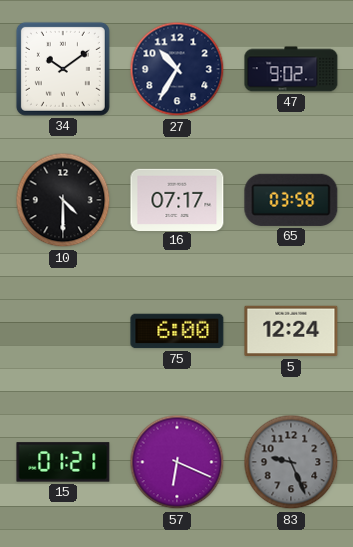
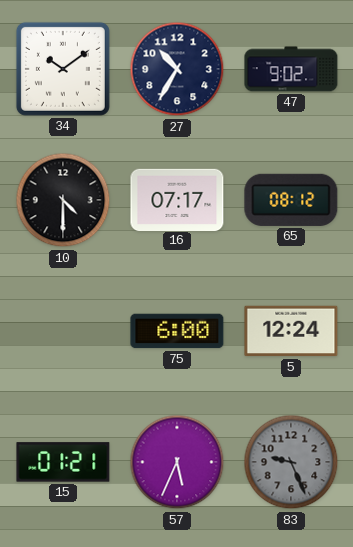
65: 03:58 -> 08:12
57: 6:19 -> 5:34
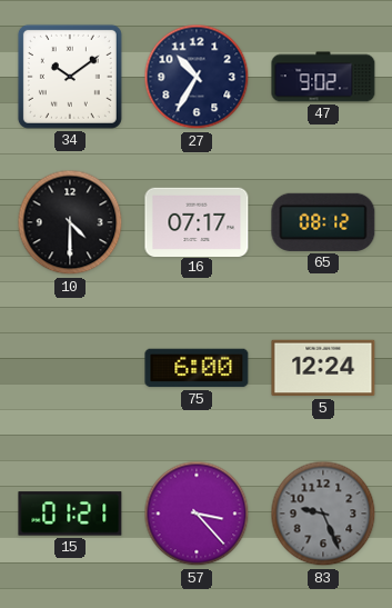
57: 5:34 -> 3:23
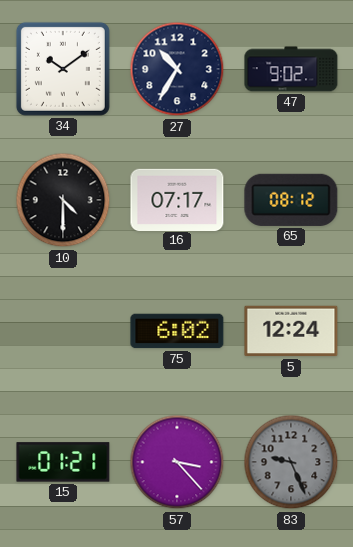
75: 6:00 -> 6:02
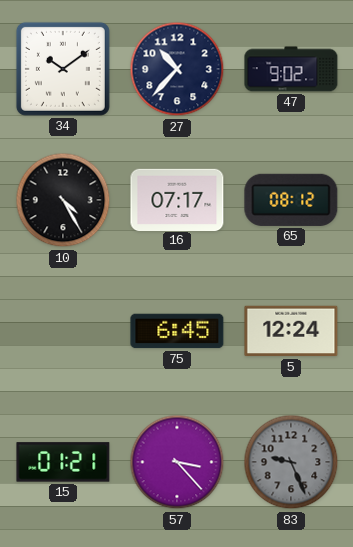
27: 10:35 -> 10:37
10: 4:30 -> 4:25
75: 6:02 -> 6:45
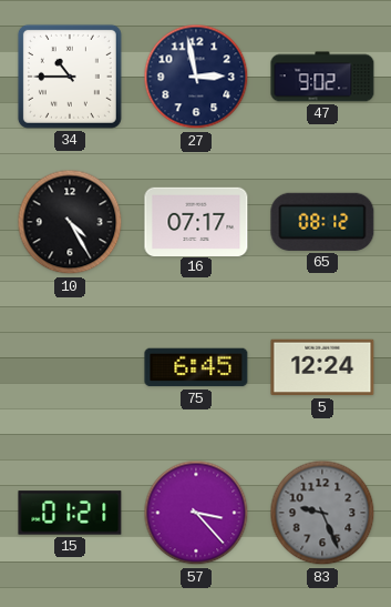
34: 10:09 -> 10:45
27: 10:37 -> 2:58
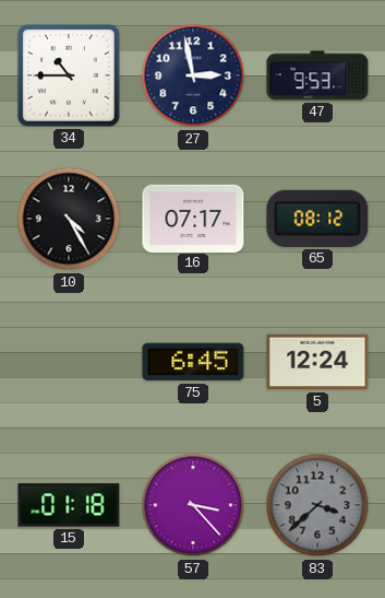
47: 9:02 -> 9:53
15: 01:21 -> 01:18
83: 9:26 -> 3:38
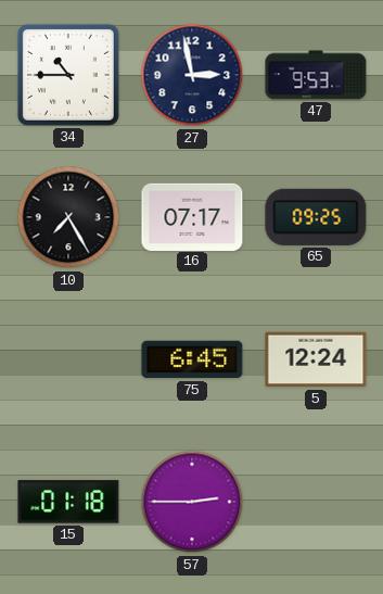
10: 4:25 -> 7:25
65: 08:12 -> 09:25
57: 3:23 -> 2:45
83: 3:38 -> none
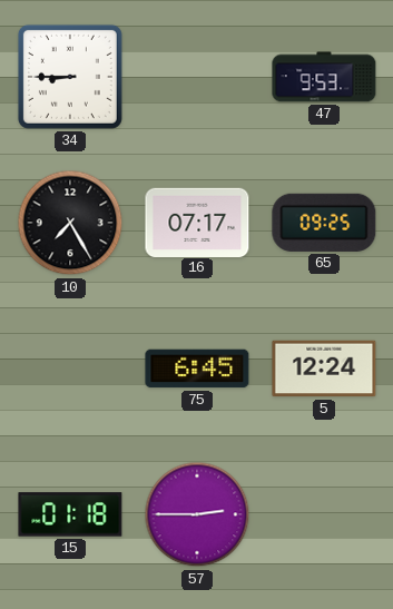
34: 10:45 -> 8:45
27: 2:58 -> none
